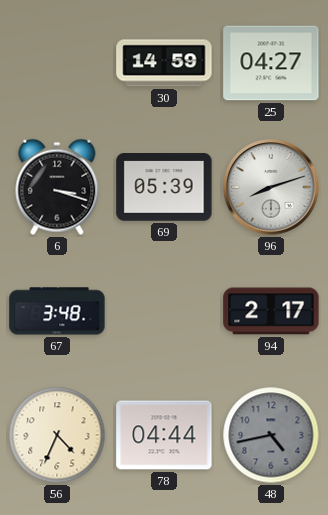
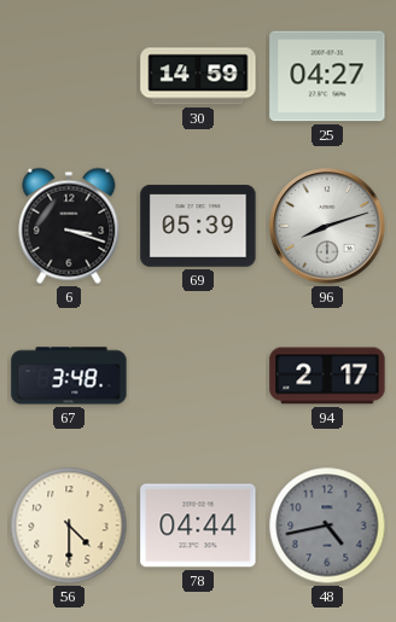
56: 4:34 -> 4:30
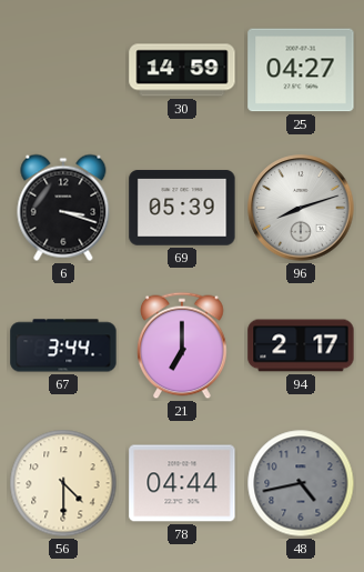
67: 3:48 -> 3:44
21: none -> 7:00
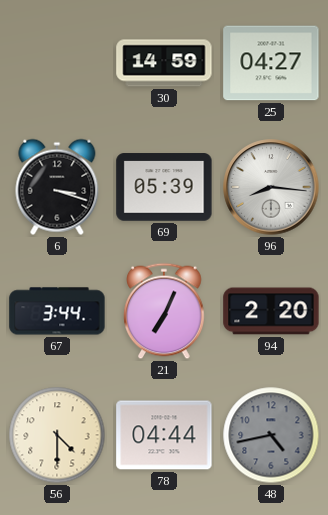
96: 8:12 -> 8:16
21: 7:00 -> 7:04
94: 2:17 -> 2:20
